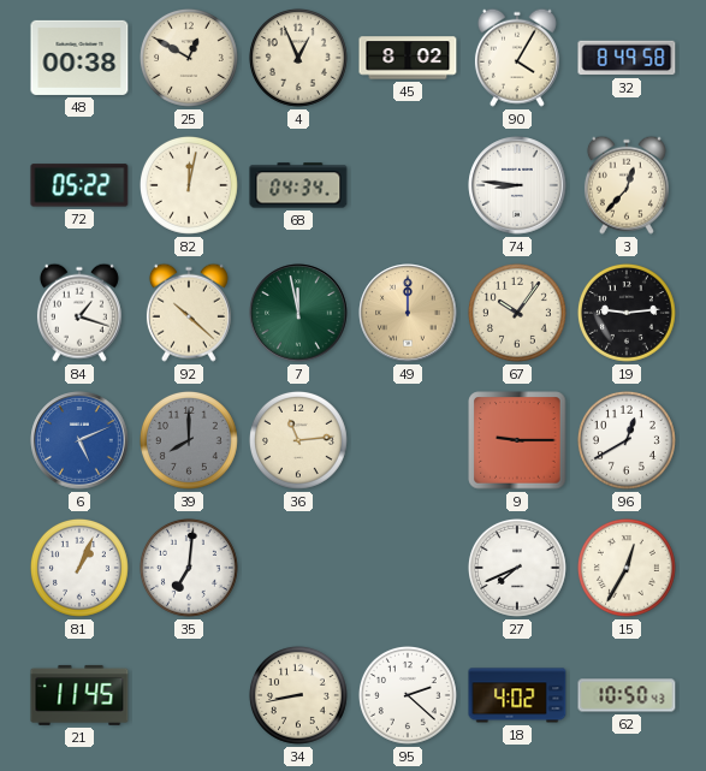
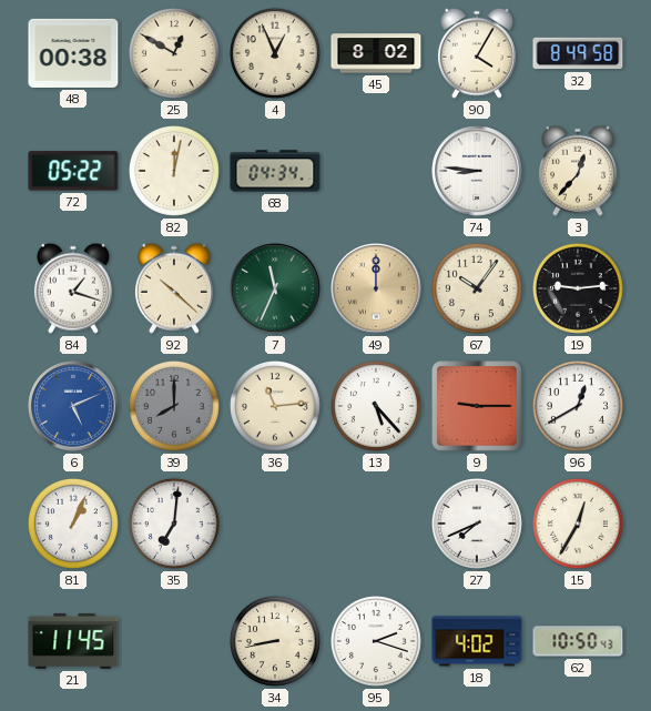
7: 11:58 -> 11:34
13: none -> 5:23
95: 2:22 -> 2:18
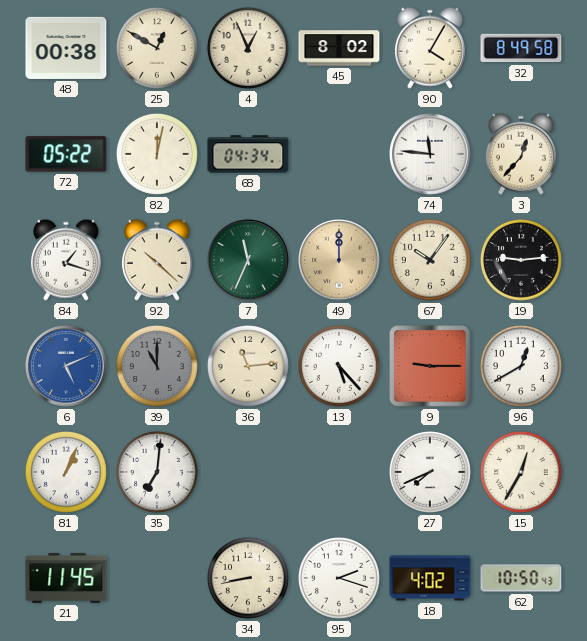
74: 8:46 -> 11:46
39: 8:00 -> 11:00
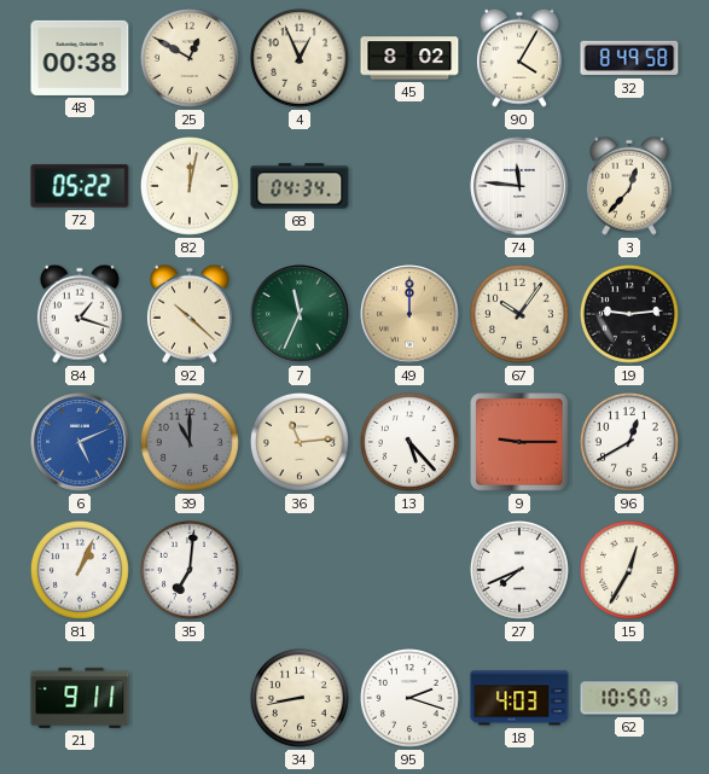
21: 11:45 -> 9:11
18: 4:02 -> 4:03
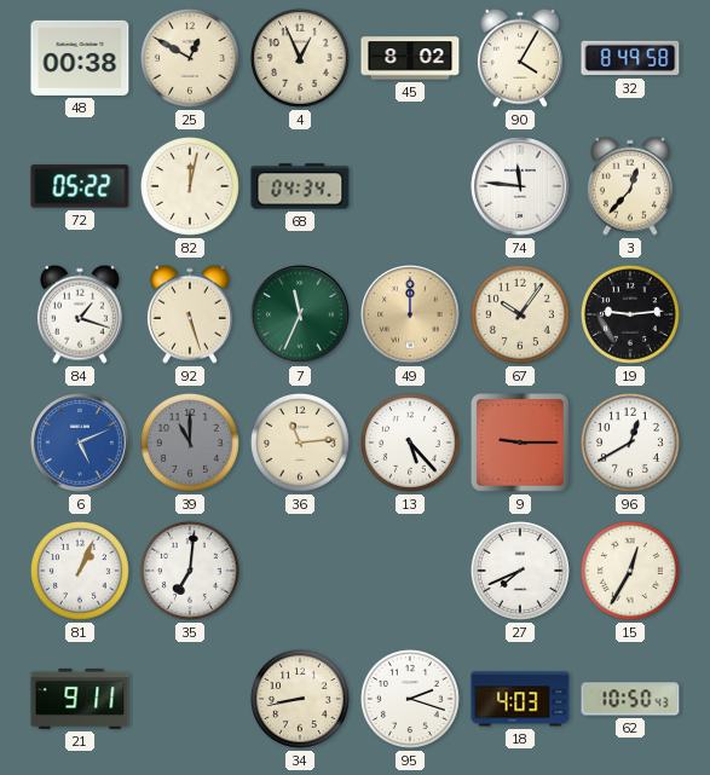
92: 10:22 -> 5:27
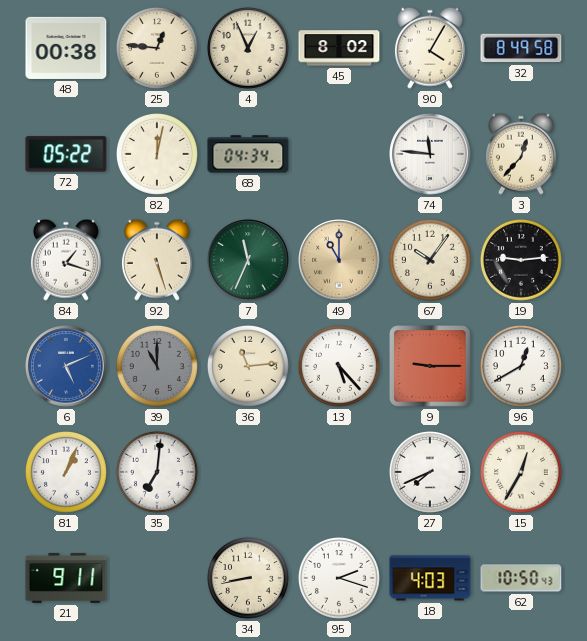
25: 12:50 -> 12:46
49: 12:00 -> 11:00
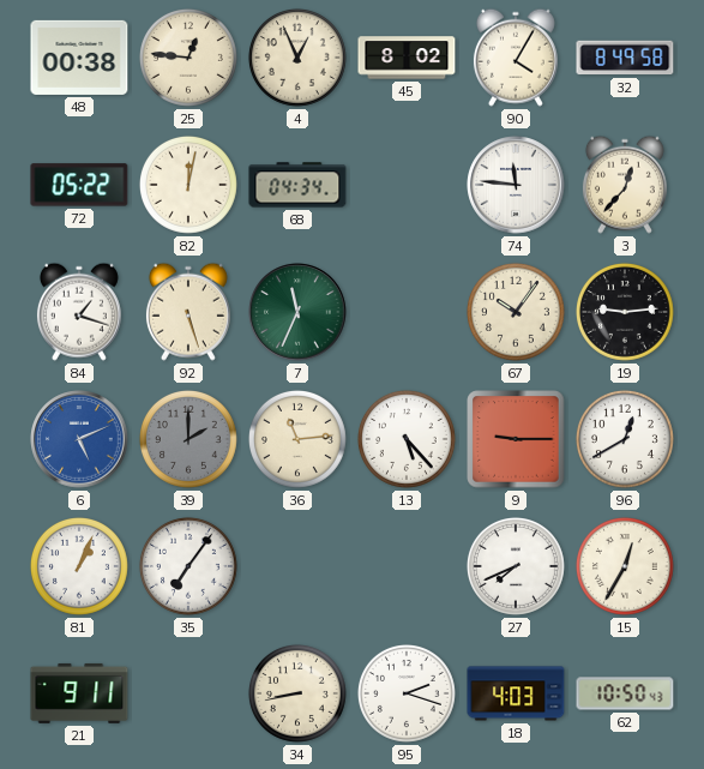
49: 11:00 -> none
39: 11:00 -> 2:00
35: 7:01 -> 7:06
